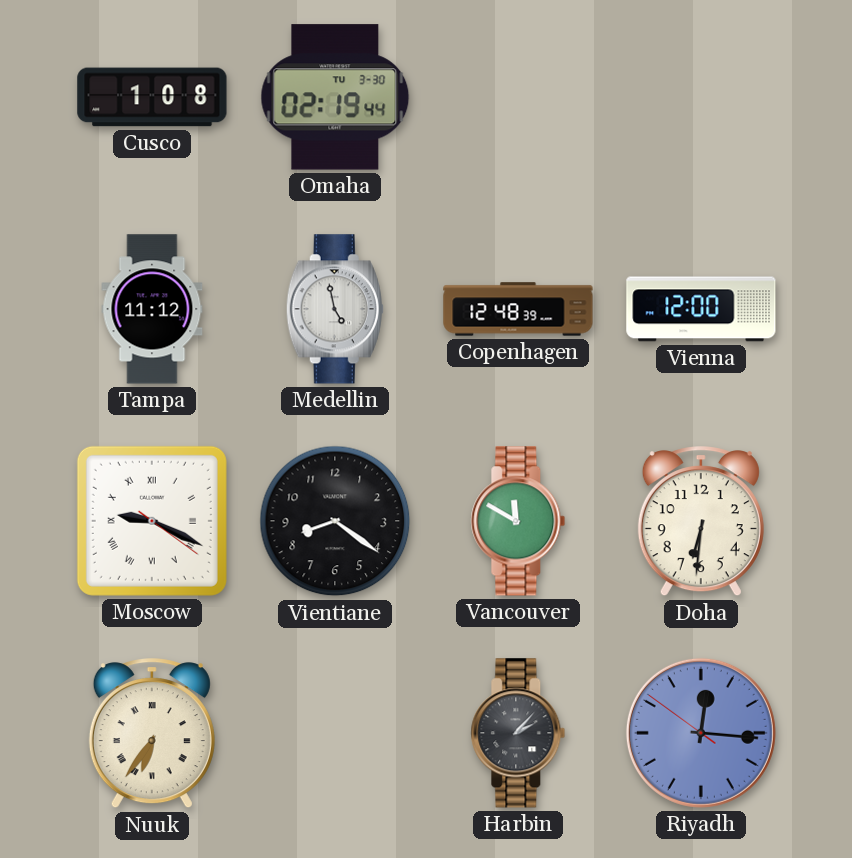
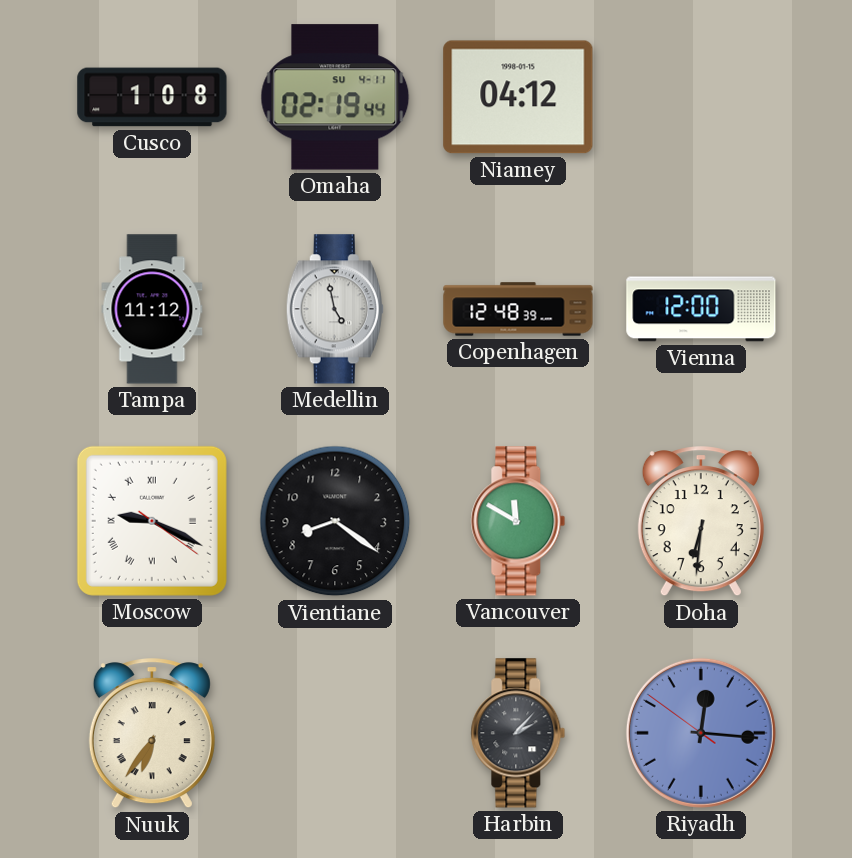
Omaha date: TU 3-30 -> SU 4-11
Niamey: none -> 04:12
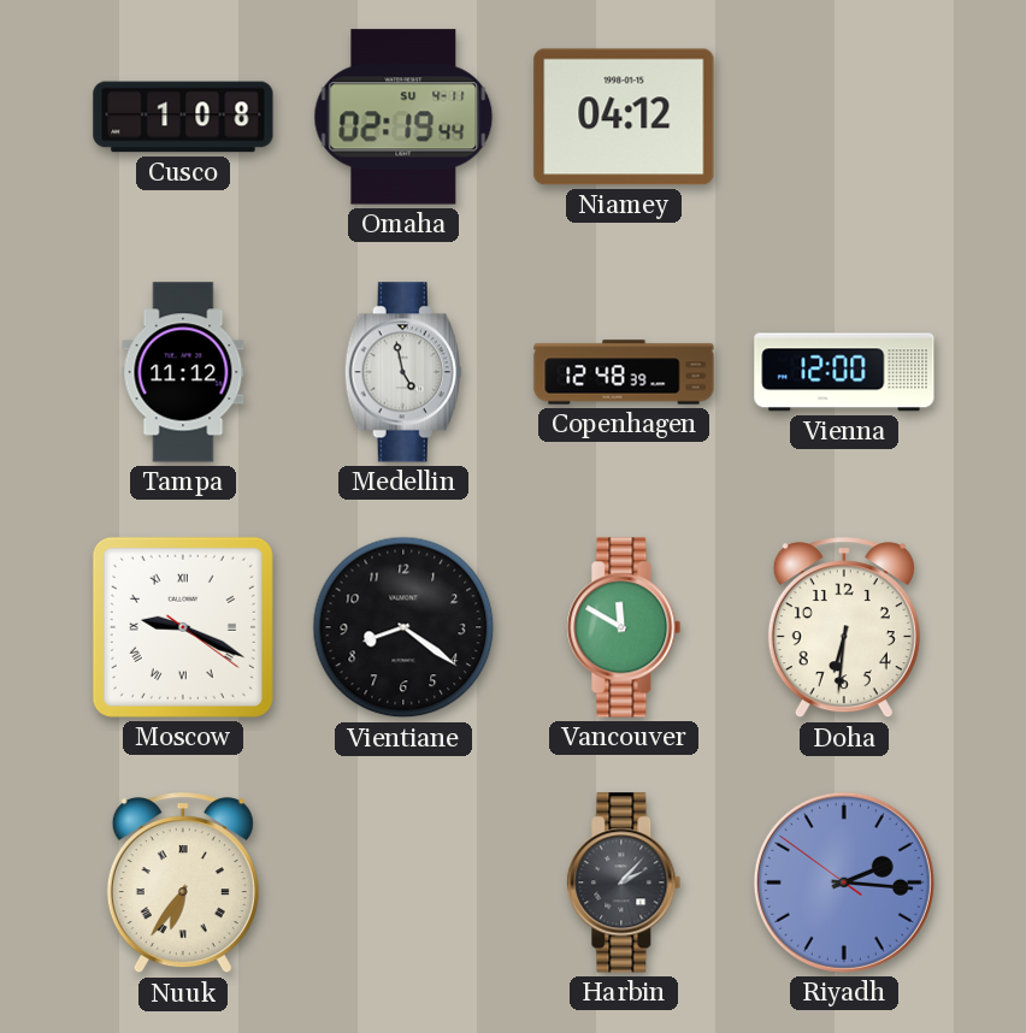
Riyadh: 12:15 -> 2:15
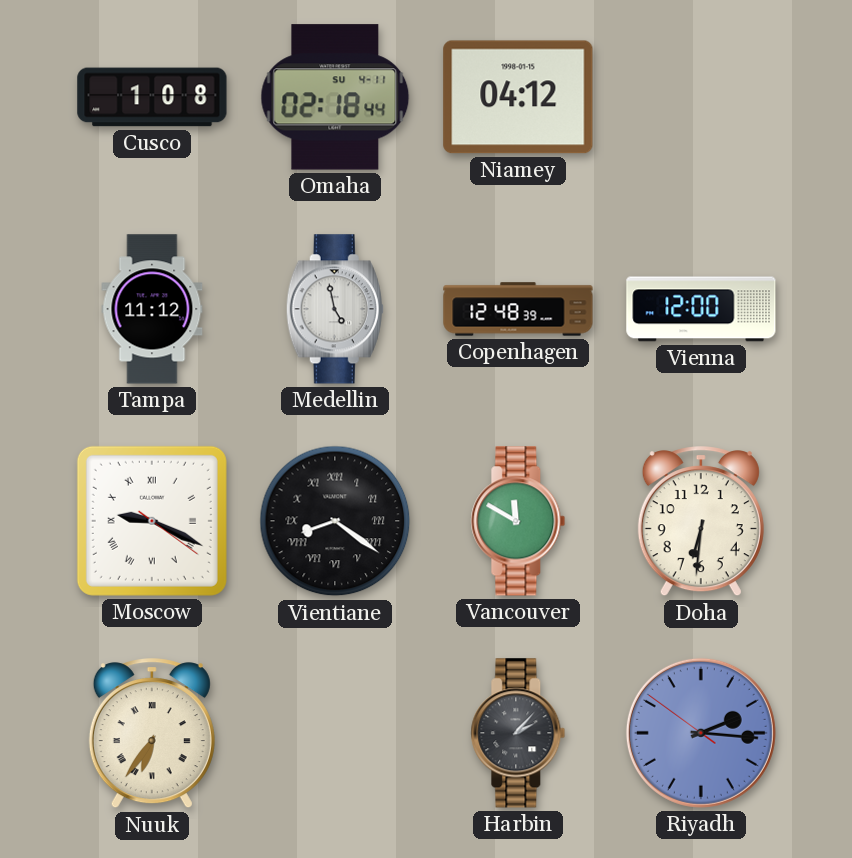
Omaha: 02:19 -> 02:18
Vientiane numerals: Arabic -> Roman
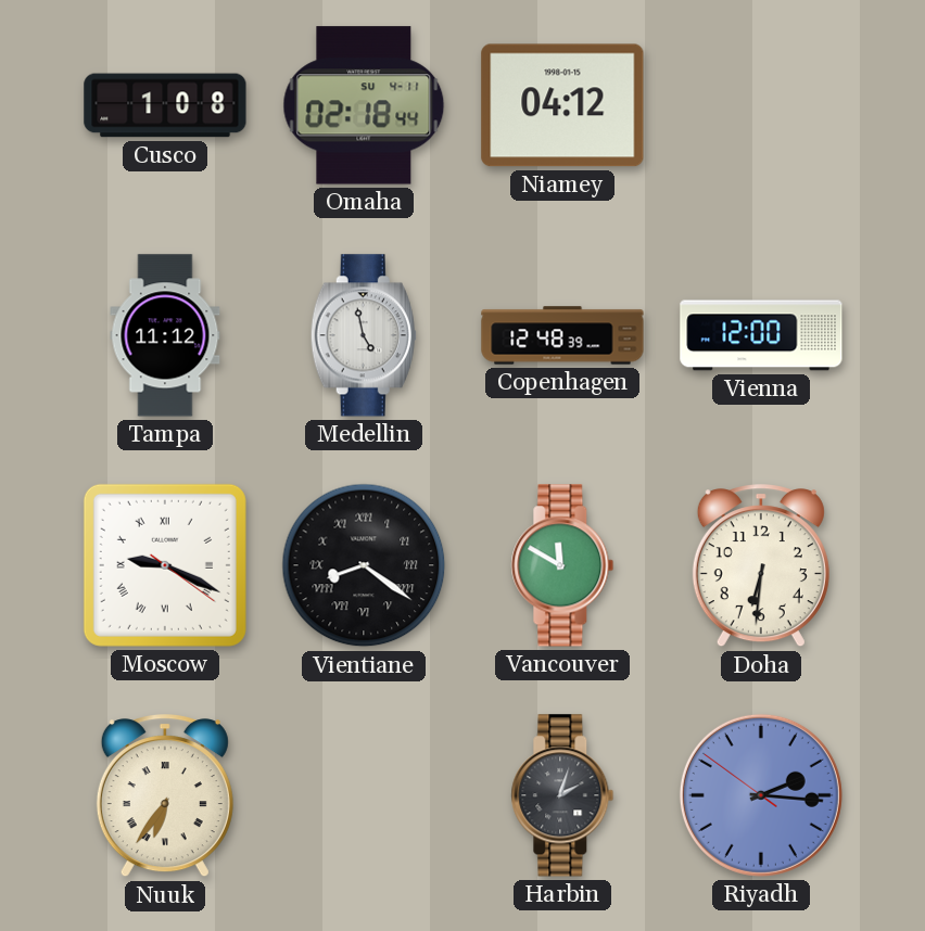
Harbin: 2:07 -> 2:03
